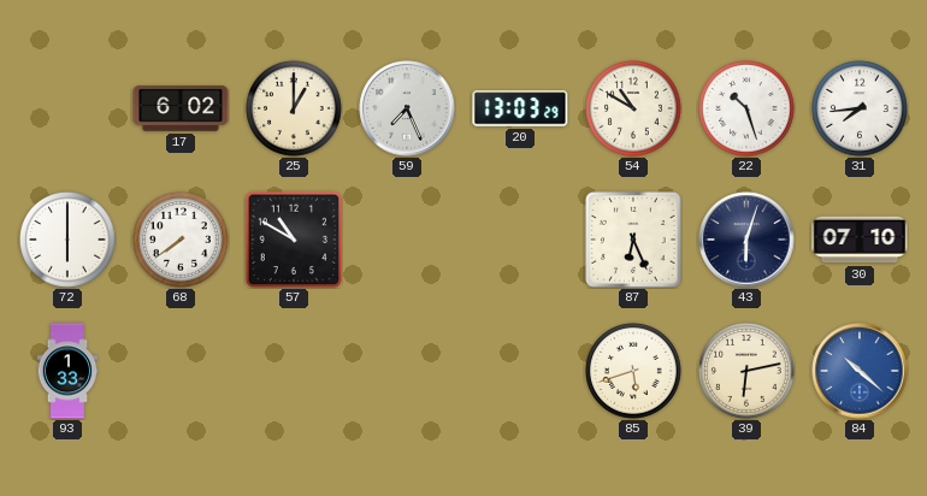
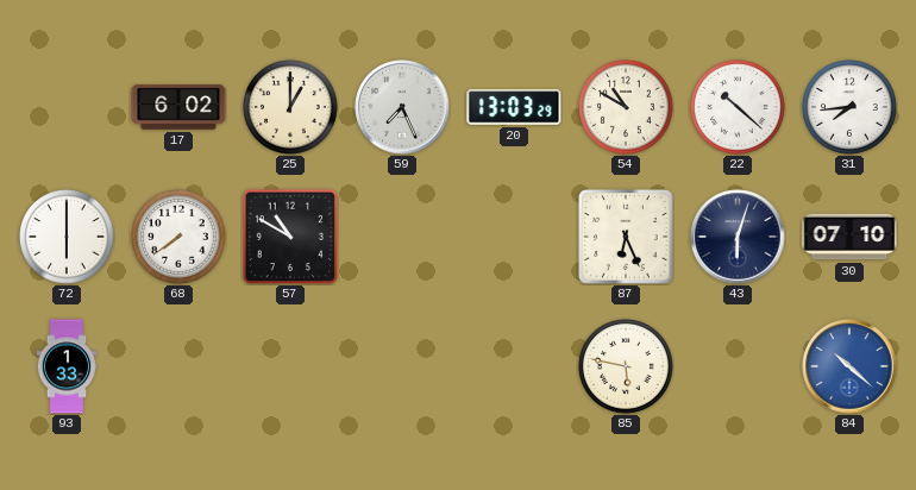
22: 10:27 -> 10:22
85: 5:42 -> 5:47
39: 6:13 -> none
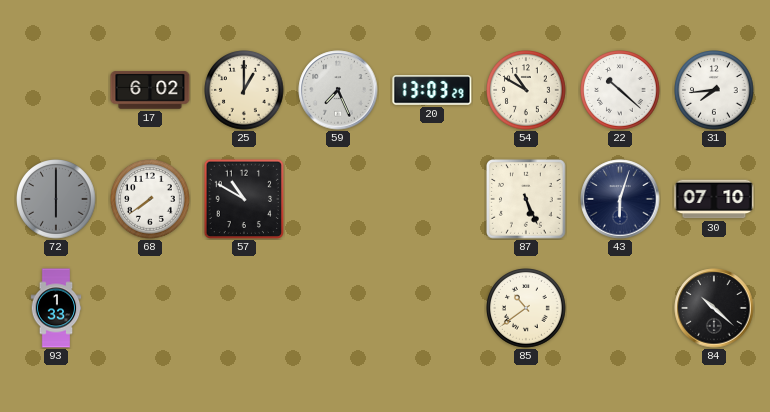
72 dial: white -> grey
87: 6:26 -> 5:26
85: 5:47 -> 10:39
84 dial: blue -> black
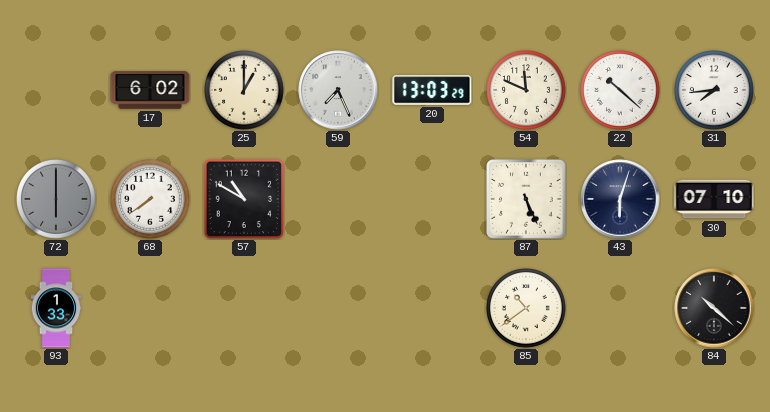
54: 10:50 -> 11:49
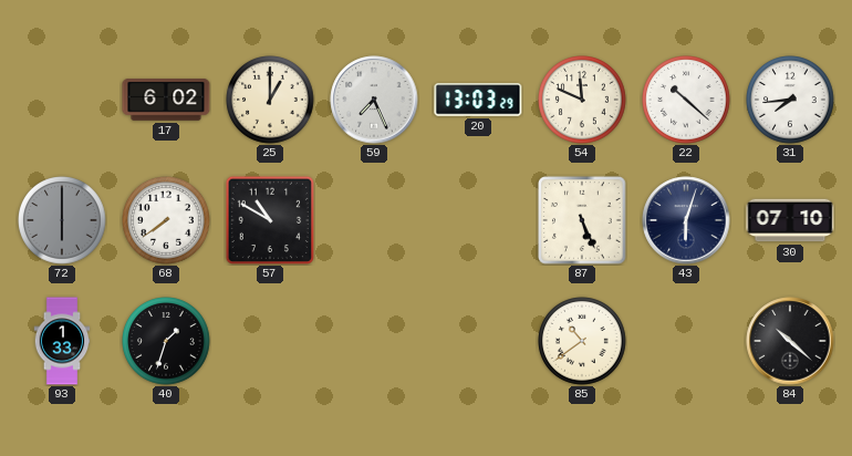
40: none -> 1:33
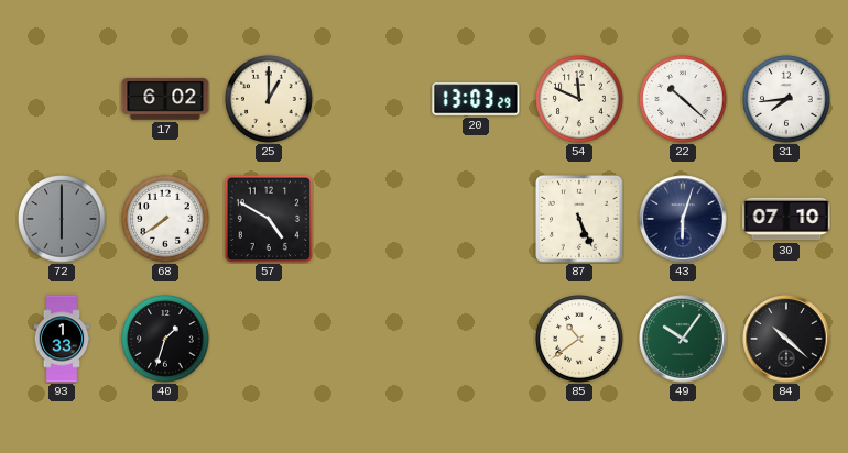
59: 7:26 -> none
57: 10:50 -> 4:50
49: none -> 10:06
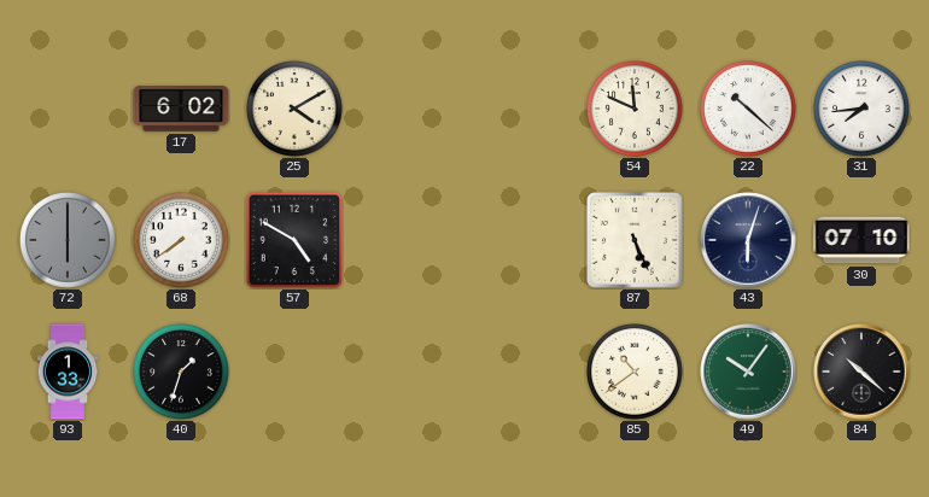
25: 1:00 -> 4:10
20: 13:03 -> none
